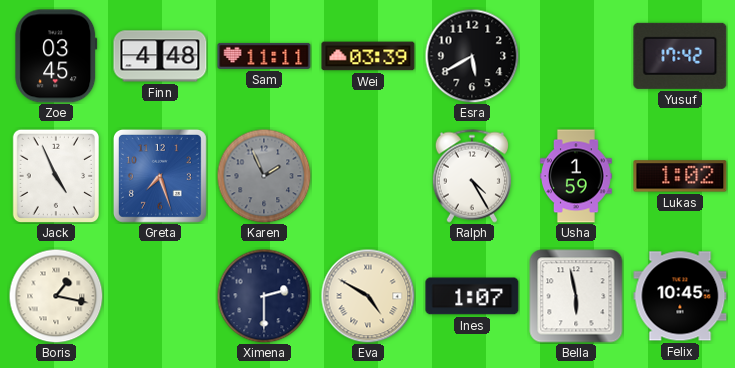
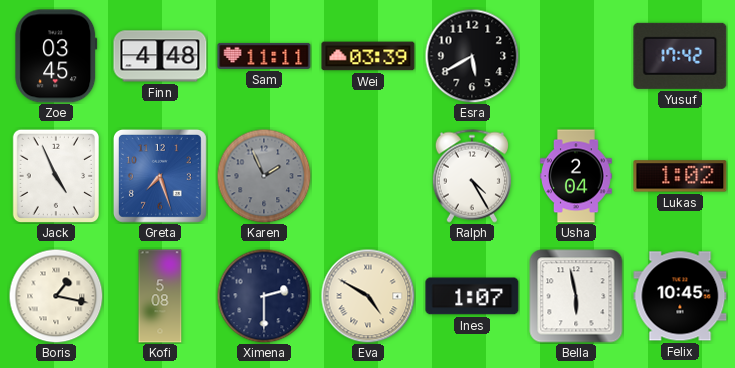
Usha: 1:59 -> 2:04
Kofi: none -> 5:08
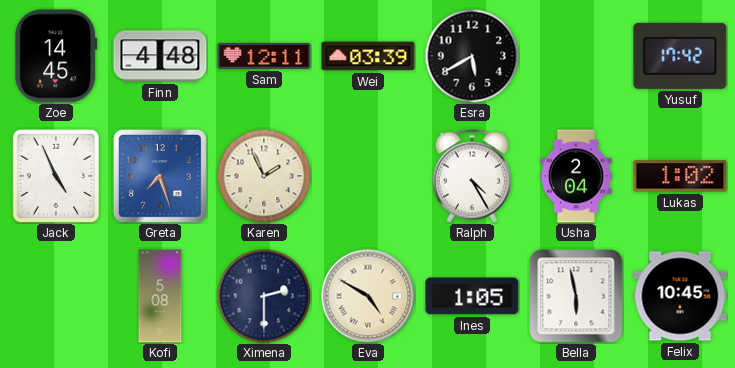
Zoe: 03:45 -> 14:45
Sam: 11:11 -> 12:11
Karen dial: grey -> cream
Boris: 1:17 -> none
Ines: 1:07 -> 1:05
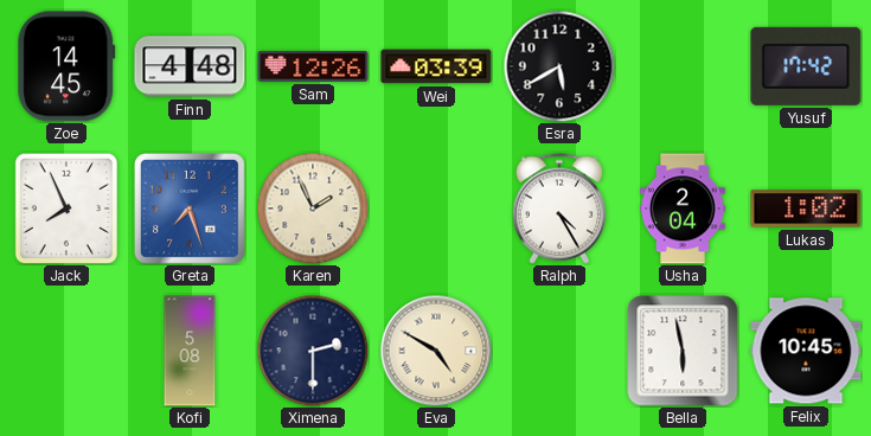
Sam: 12:11 -> 12:26
Jack: 4:56 -> 7:56
Ines: 1:05 -> none
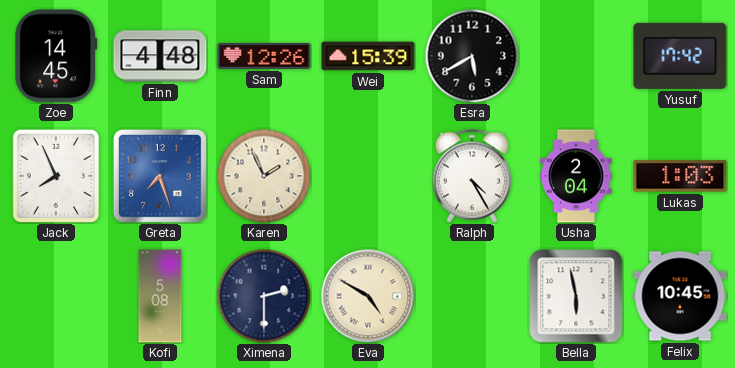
Wei: 03:39 -> 15:39
Lukas: 1:02 -> 1:03
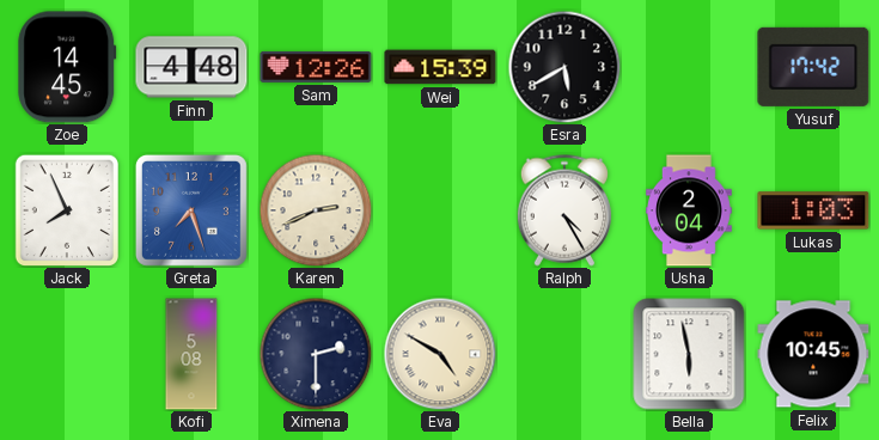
Karen: 1:56 -> 2:41
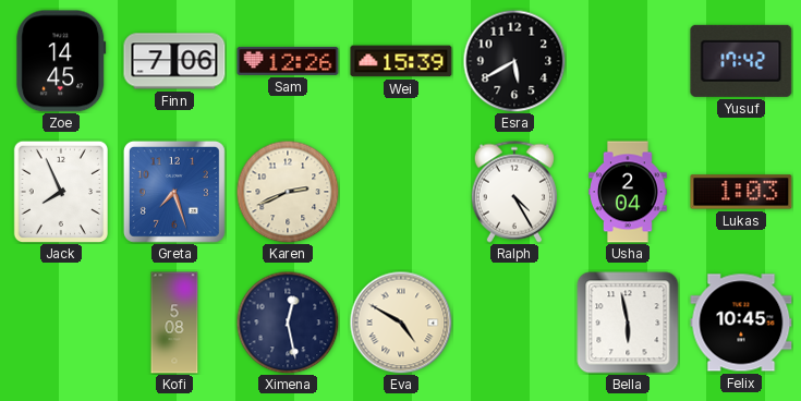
Finn: 4:48 -> 7:06
Ximena: 2:30 -> 12:28
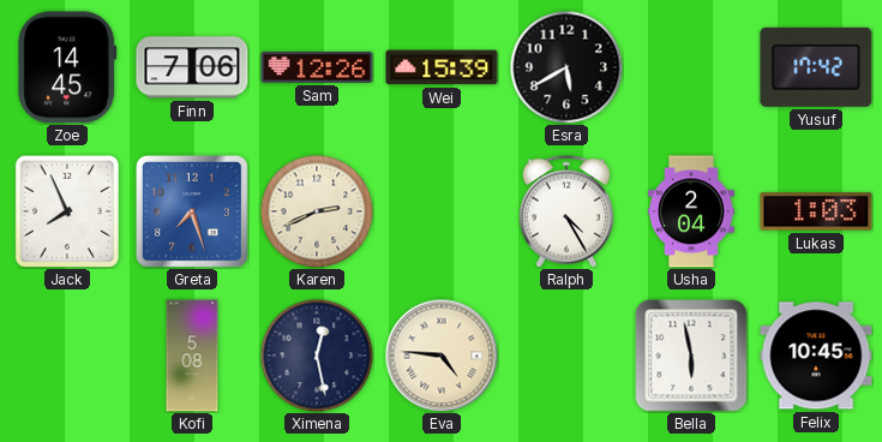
Eva: 4:50 -> 4:46
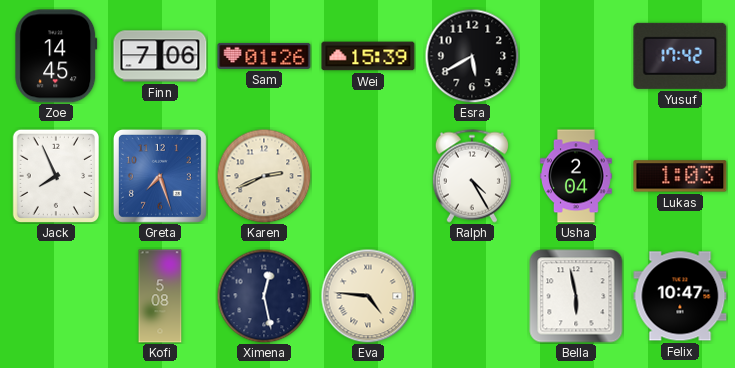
Sam: 12:26 -> 01:26
Felix: 10:45 -> 10:47
